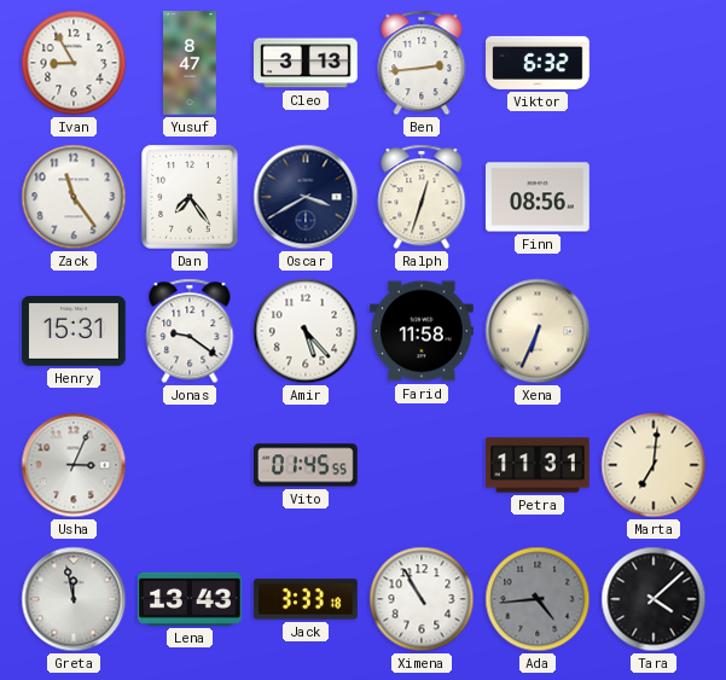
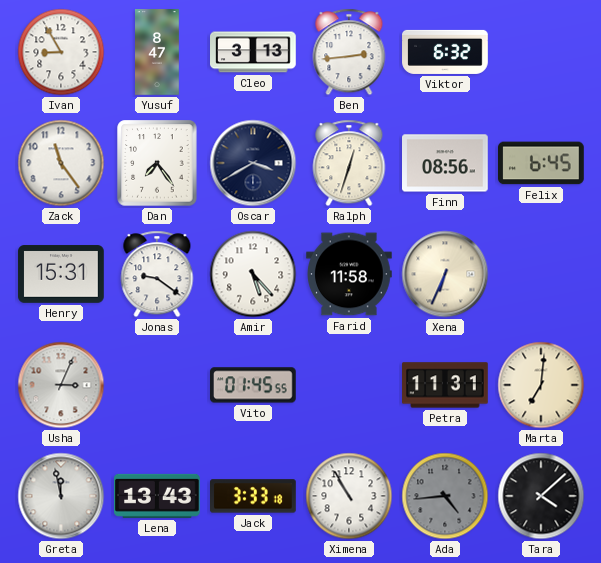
Felix: none -> 6:45
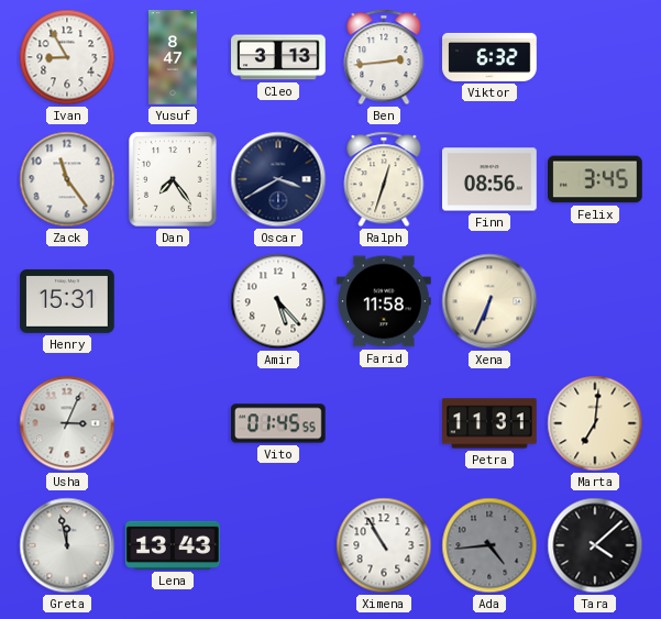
Felix: 6:45 -> 3:45
Jonas: 9:21 -> none
Jack: 3:33 -> none
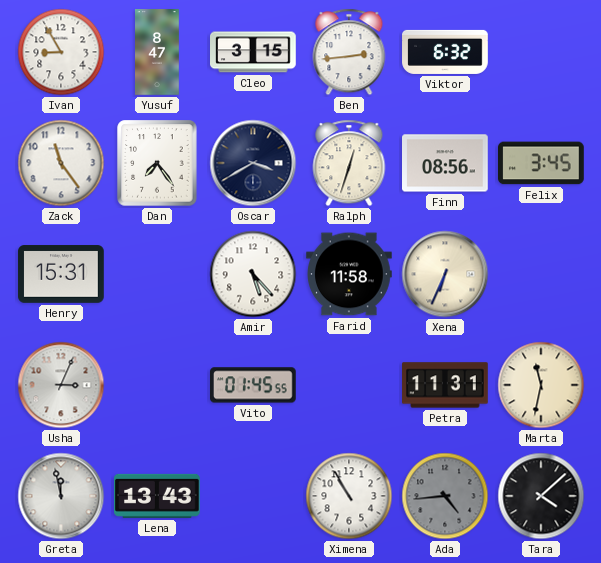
Cleo: 3:13 -> 3:15
Marta: 7:01 -> 11:32
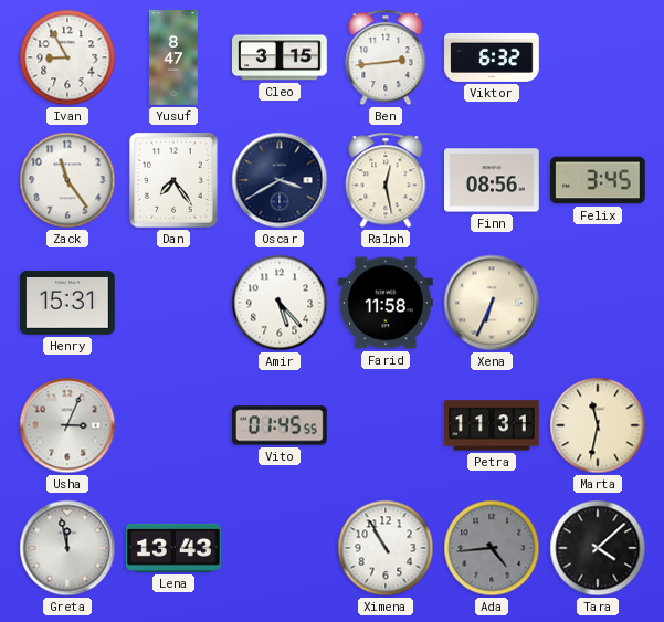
Ralph: 12:33 -> 12:28
